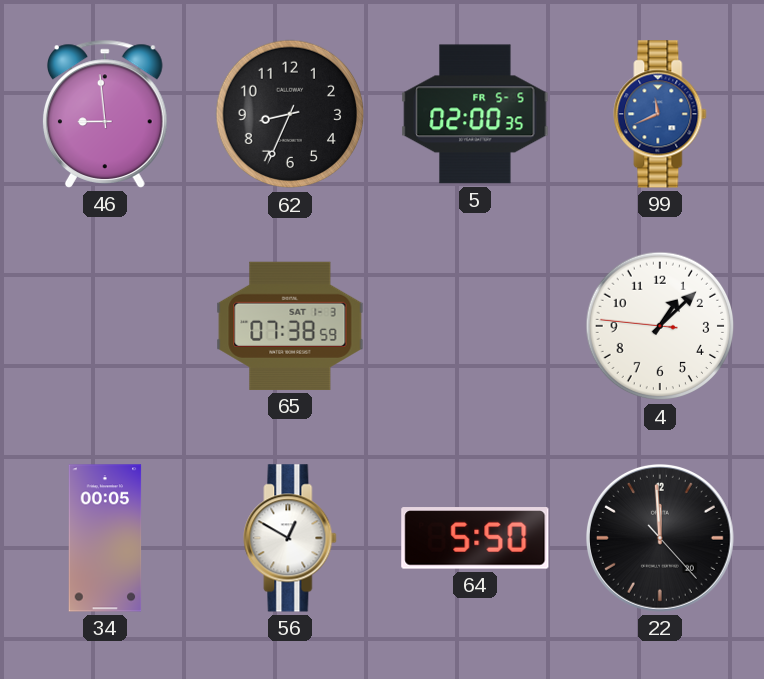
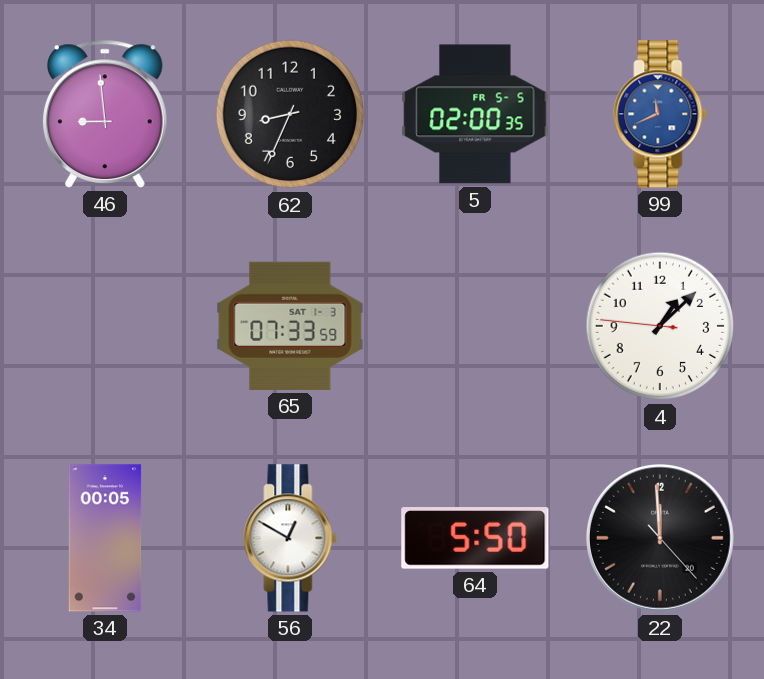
65: 07:38 -> 07:33
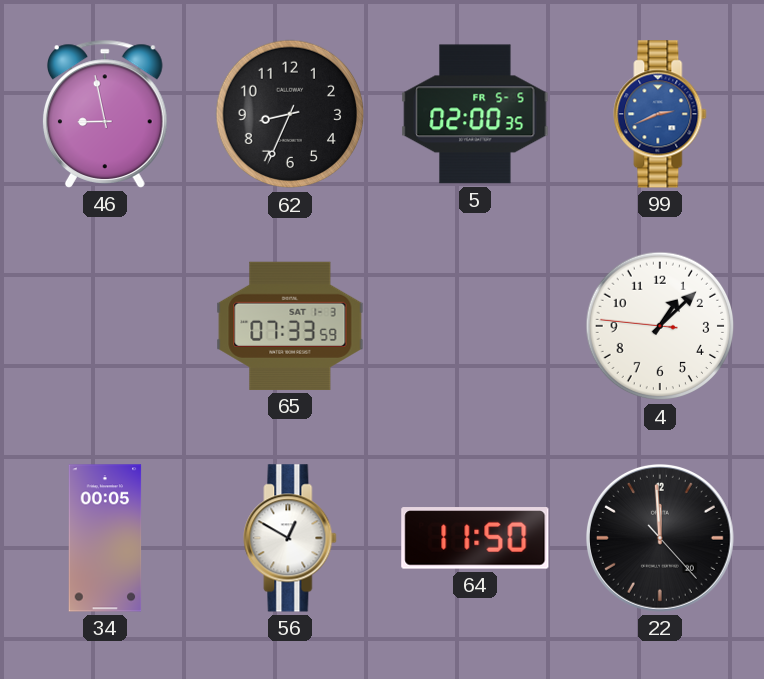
46: 8:59 -> 8:58
99: 11:41 -> 2:41
64: 5:50 -> 11:50
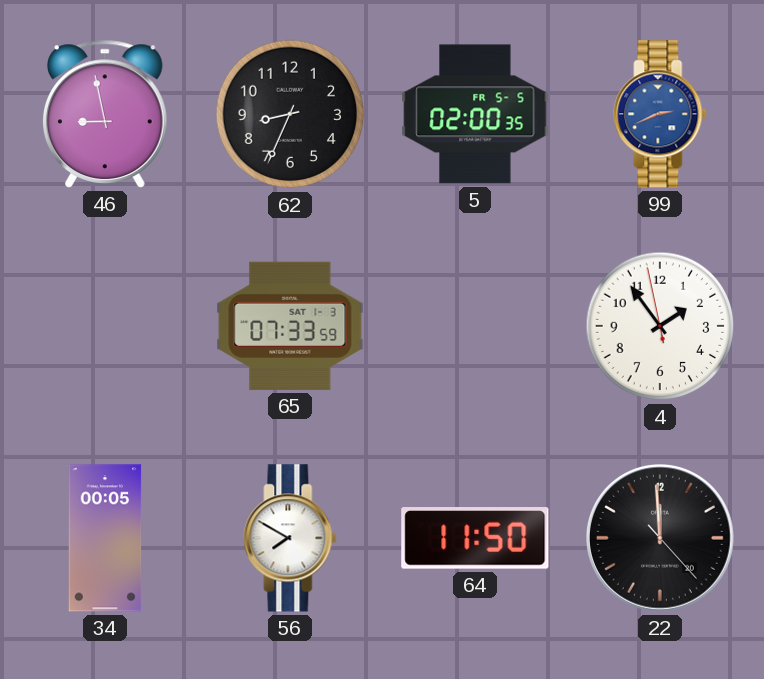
4: 1:07 -> 1:53
56: 12:50 -> 7:50
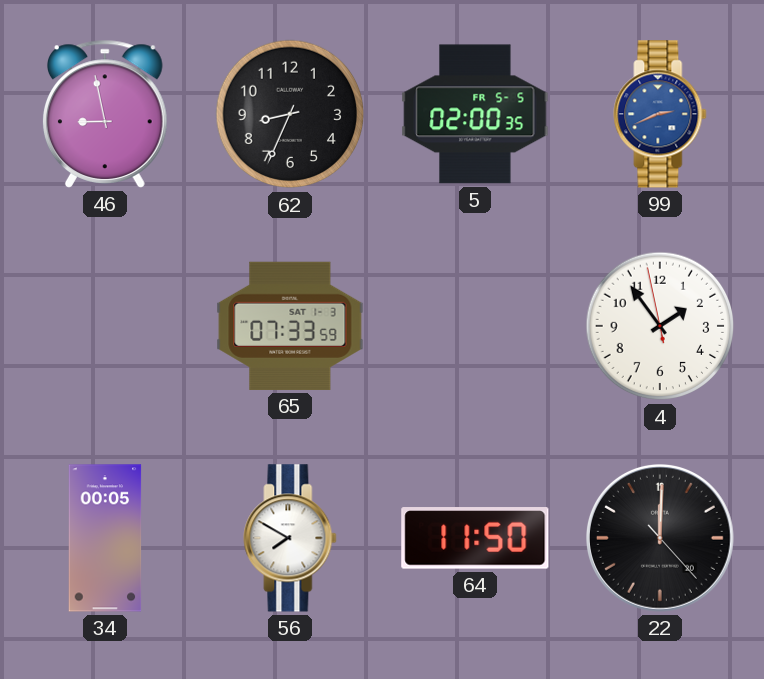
22: 11:59 -> 12:00
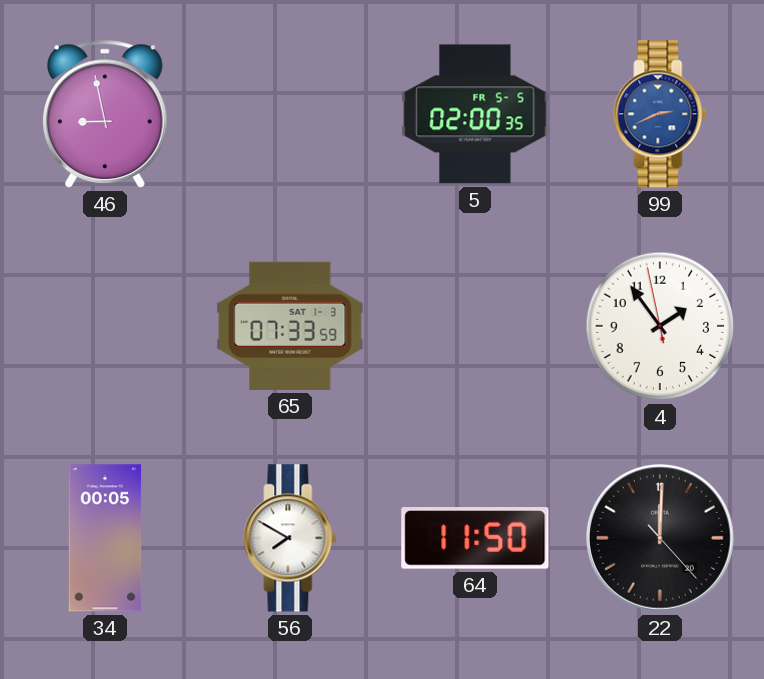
62: 8:34 -> none
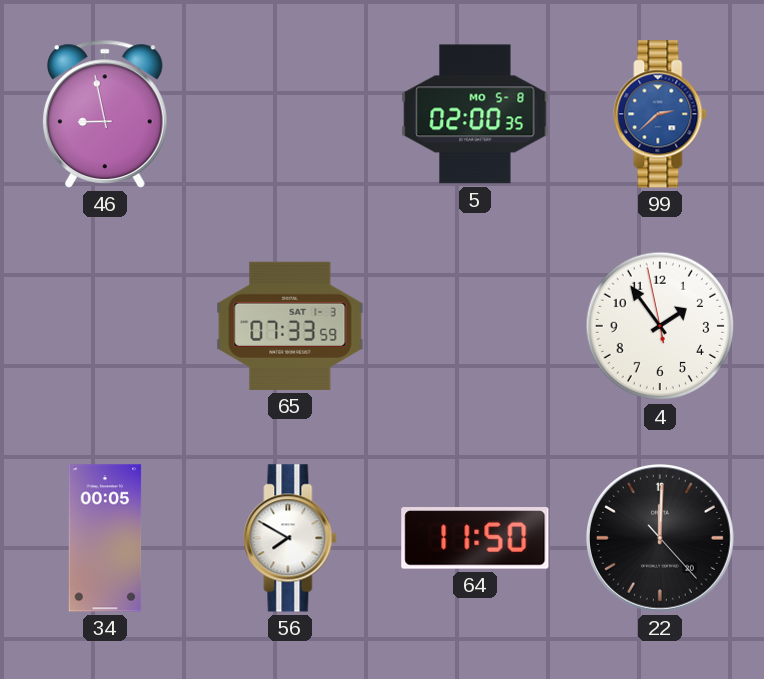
5 date: FR 5-5 -> MO 5-8
99: 2:41 -> 2:38
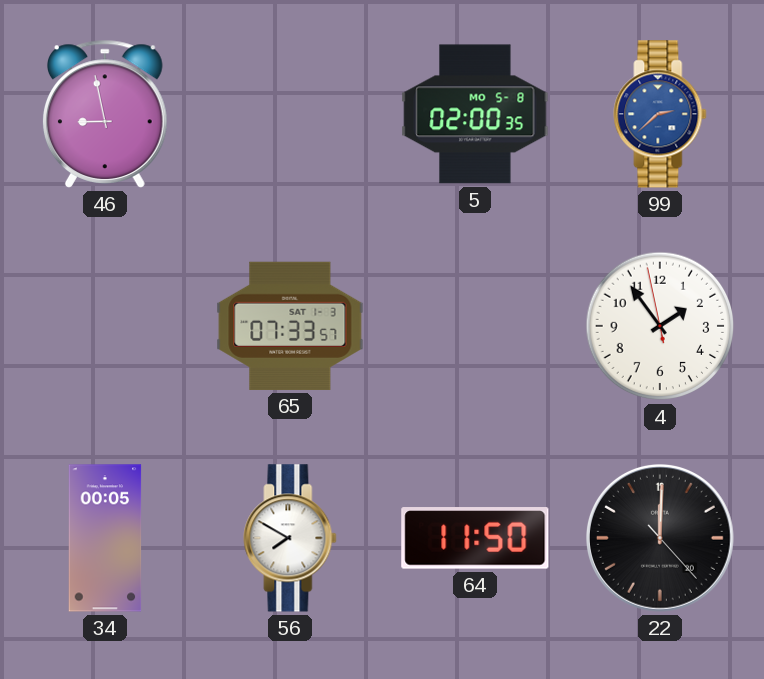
65: 07:33:59 -> 07:33:57
